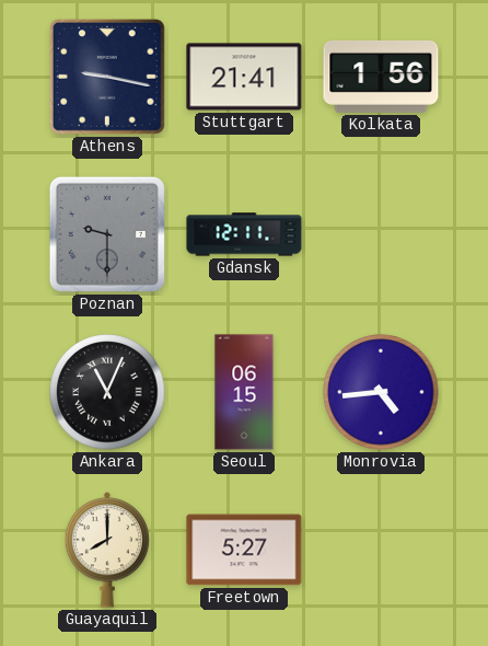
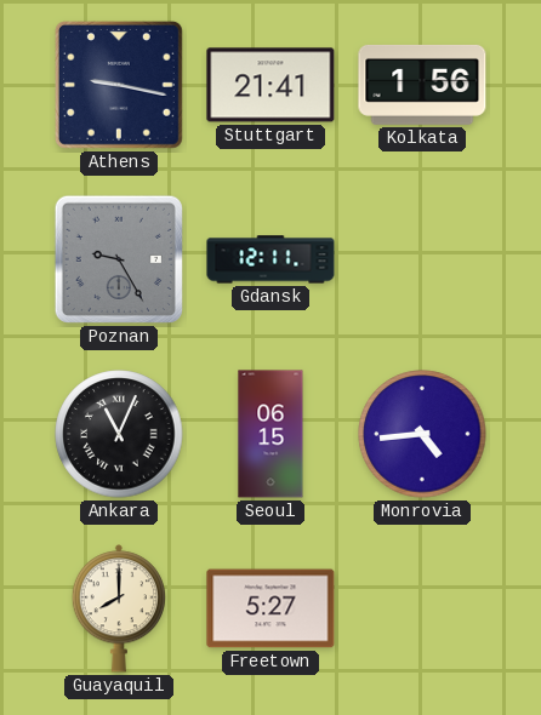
Poznan: 9:30 -> 9:25
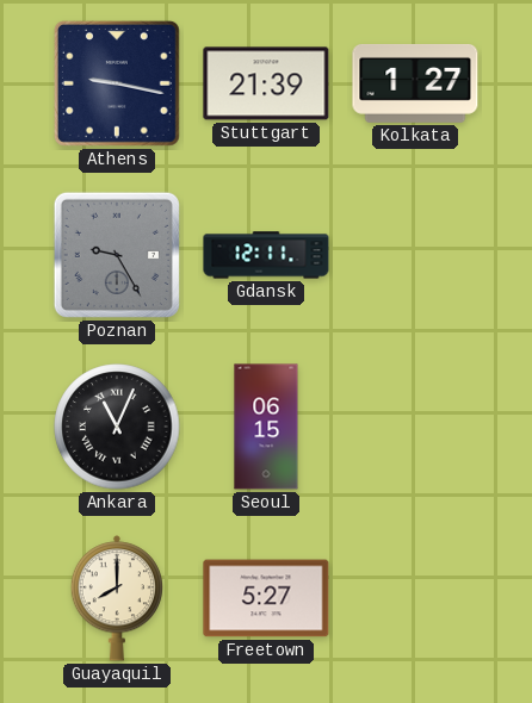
Stuttgart: 21:41 -> 21:39
Kolkata: 1:56 -> 1:27
Monrovia: 4:44 -> none
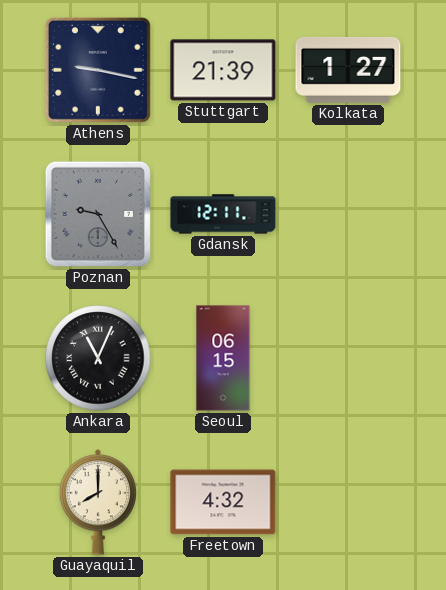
Freetown: 5:27 -> 4:32
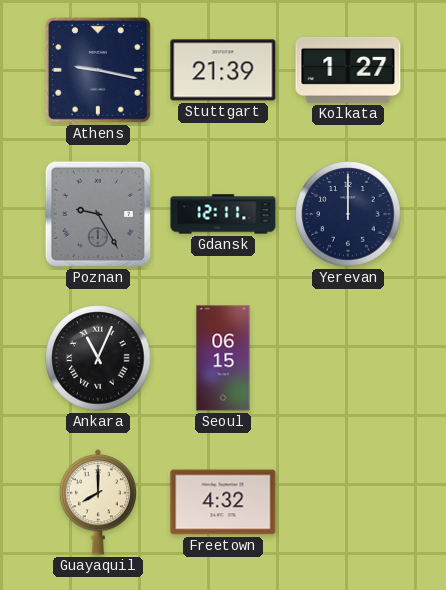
Yerevan: none -> 12:00
